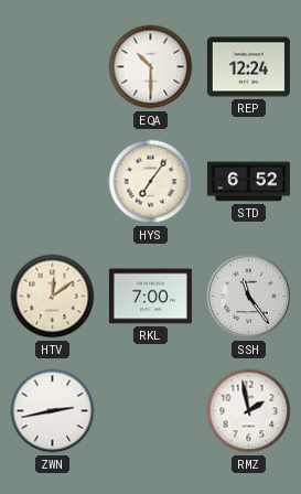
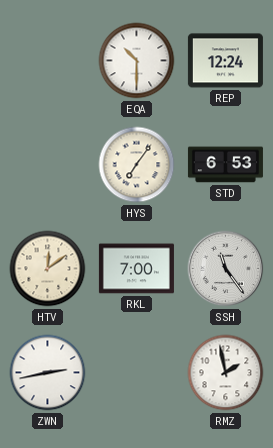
STD: 6:52 -> 6:53
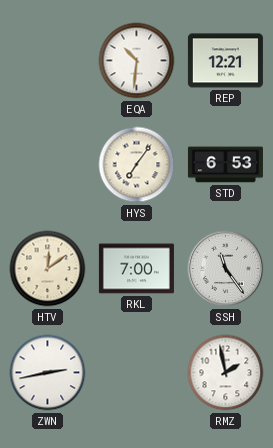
EQA: 10:30 -> 10:31
REP: 12:24 -> 12:21
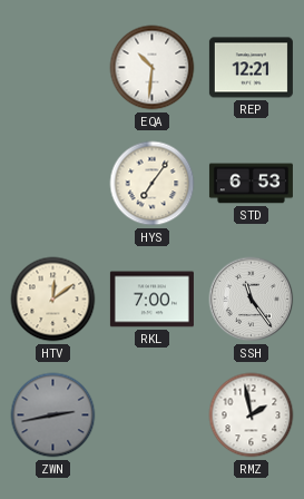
ZWN dial: white -> grey
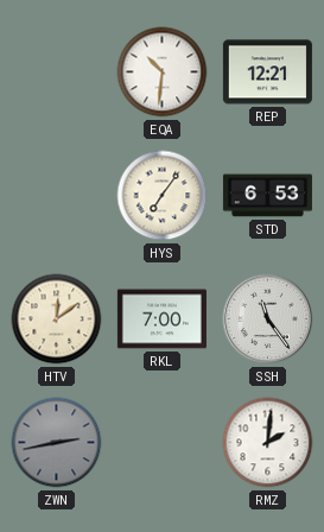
RMZ: 1:58 -> 2:01
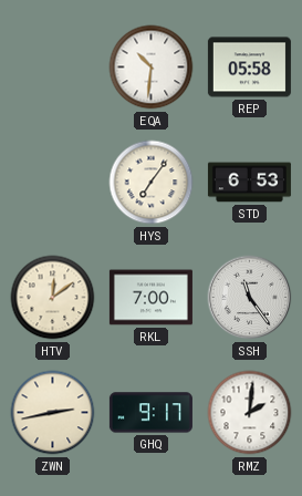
REP: 12:21 -> 05:58
ZWN dial: grey -> cream
GHQ: none -> 9:17
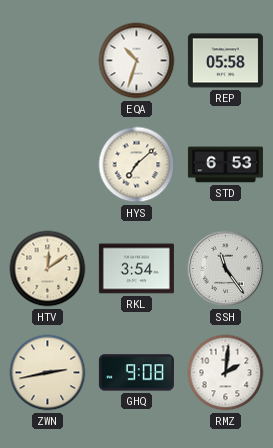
EQA: 10:31 -> 10:33
HYS: 7:06 -> 7:08
RKL: 7:00 -> 3:54
GHQ: 9:17 -> 9:08
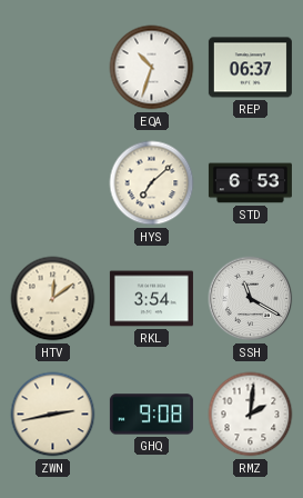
REP: 05:58 -> 06:37
SSH: 11:24 -> 11:20
